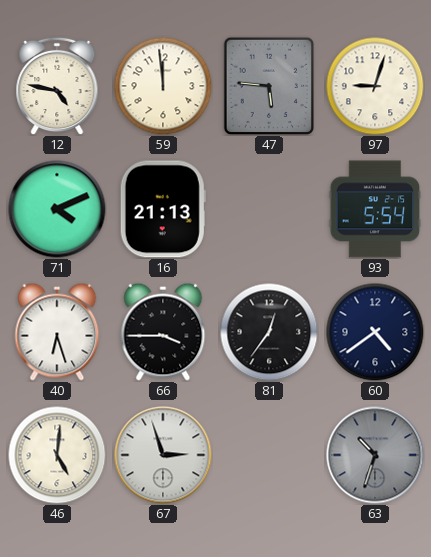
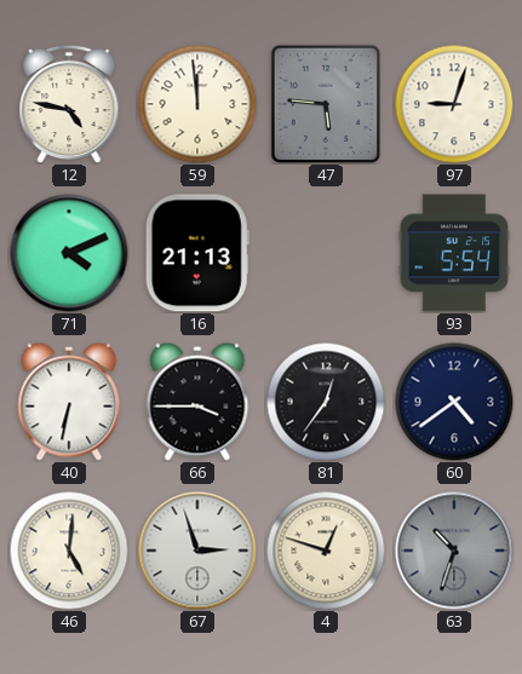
40: 6:27 -> 6:32
4: none -> 12:48
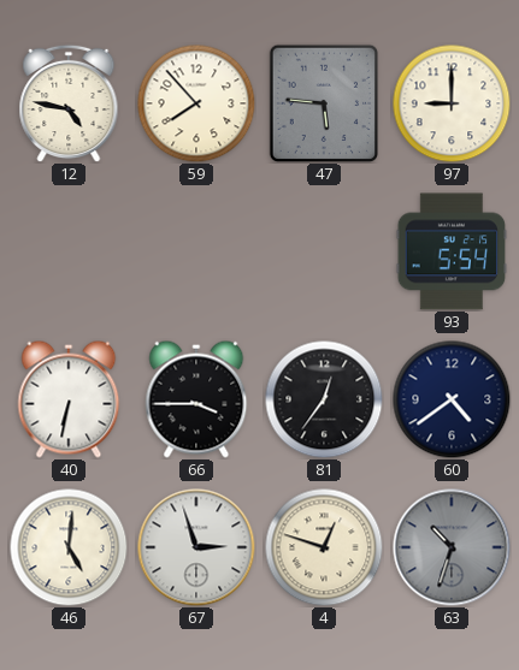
59: 11:59 -> 7:53
97: 9:03 -> 9:00
71: 4:11 -> none
16: 21:13 -> none
